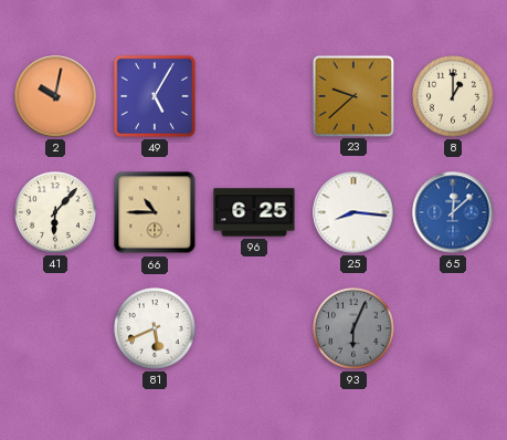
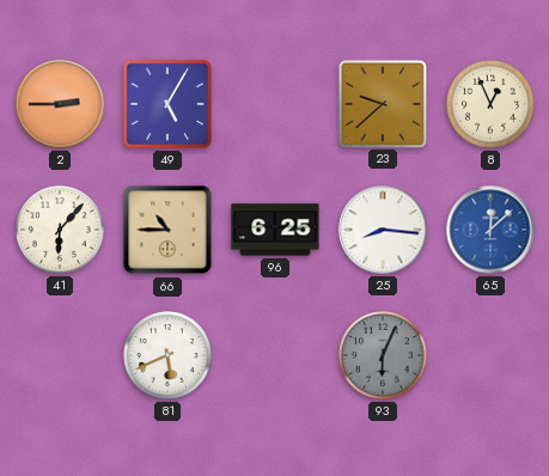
2: 10:02 -> 2:45
8: 1:00 -> 12:56
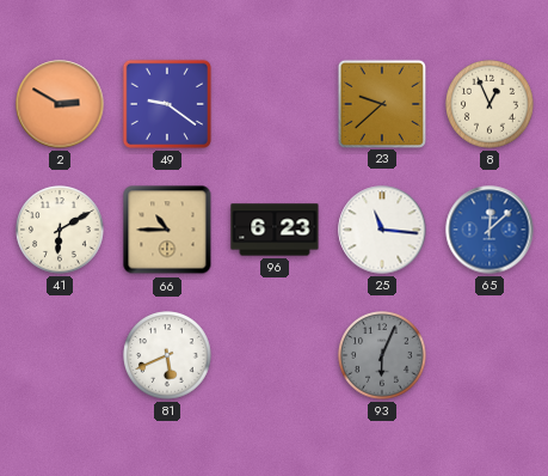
2: 2:45 -> 2:50
49: 5:05 -> 9:21
41: 6:07 -> 6:10
96: 6:25 -> 6:23
25: 8:16 -> 11:16
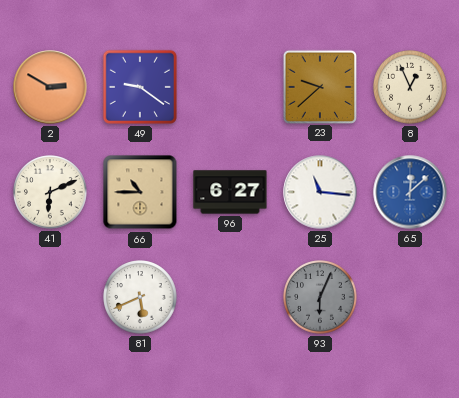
41: 6:10 -> 6:11
96: 6:23 -> 6:27
